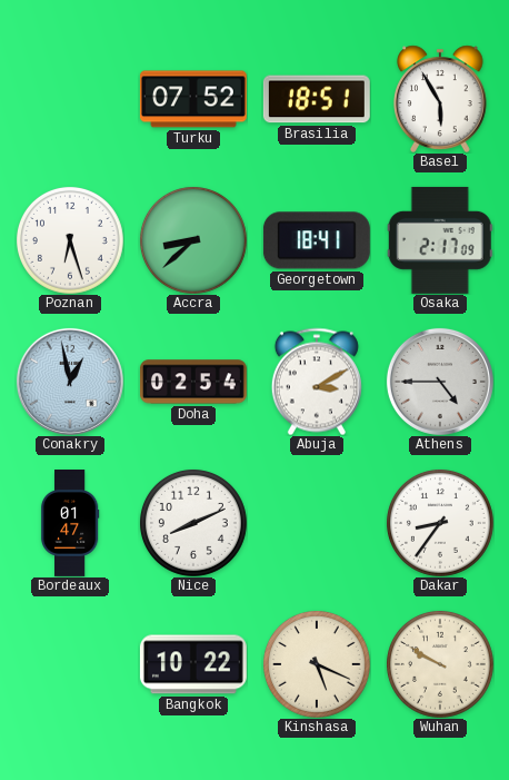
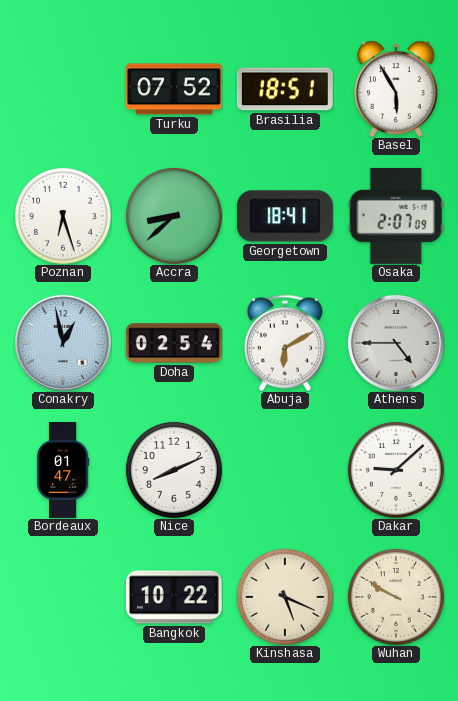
Osaka: 2:17 -> 2:07
Abuja: 3:10 -> 6:10
Dakar: 8:36 -> 9:08
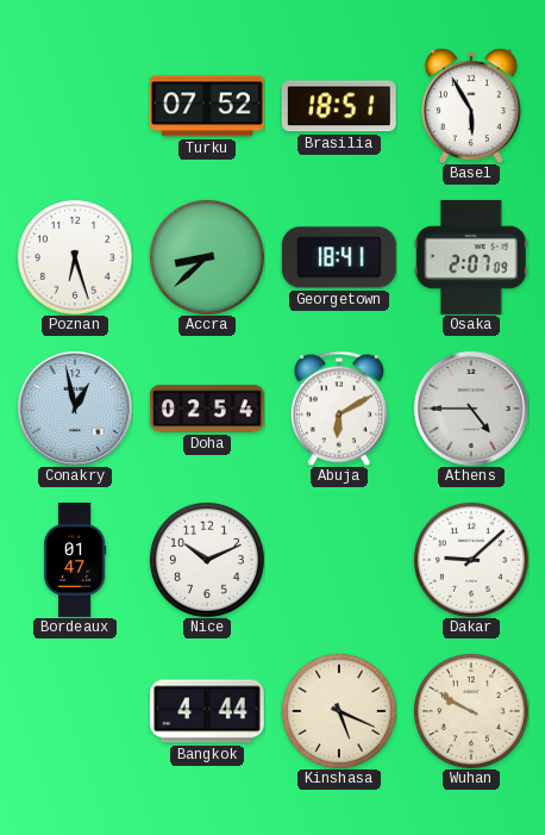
Nice: 8:11 -> 10:11
Bangkok: 10:22 -> 4:44
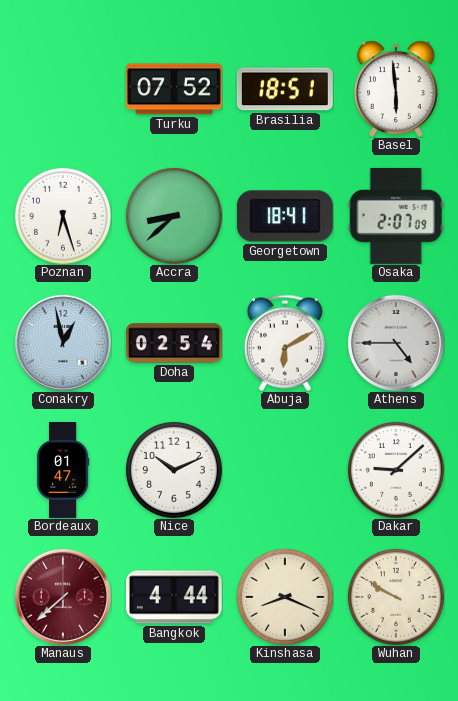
Basel: 5:55 -> 5:59
Manaus: none -> 7:38
Kinshasa: 5:19 -> 8:19
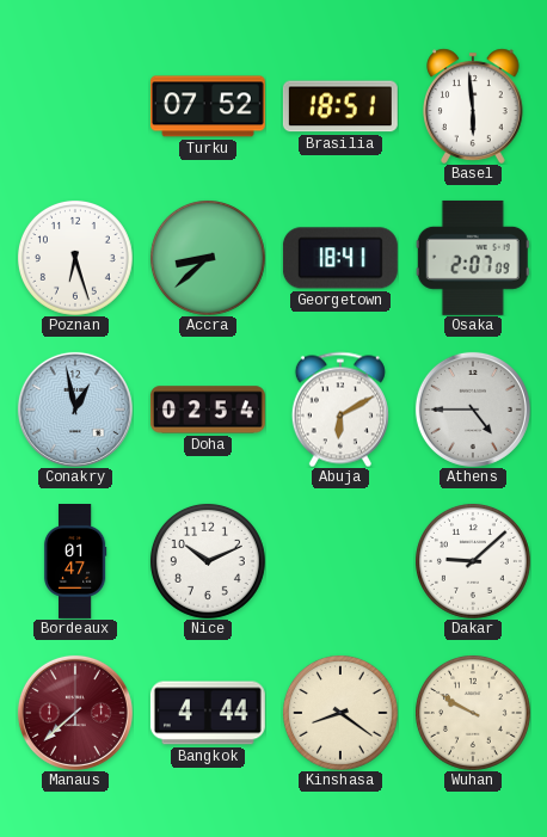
Kinshasa: 8:19 -> 8:21
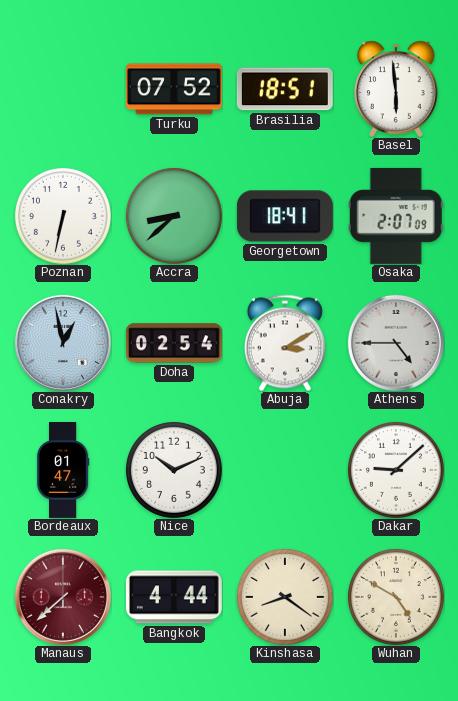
Poznan: 6:27 -> 6:32
Abuja: 6:10 -> 3:10
Wuhan: 9:50 -> 4:50
